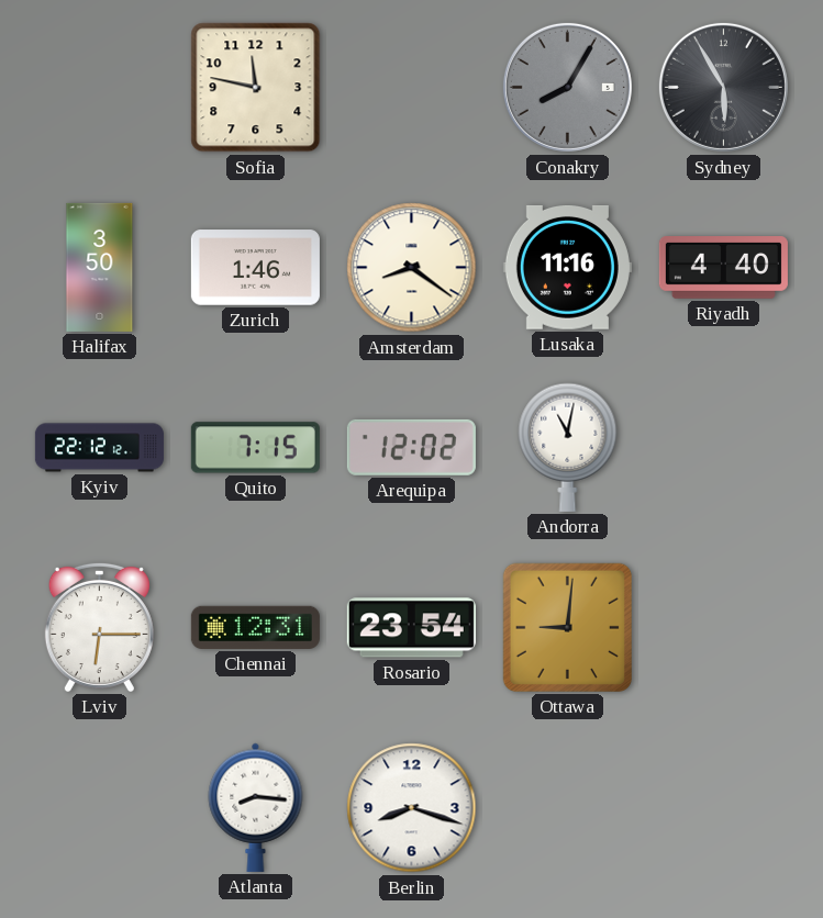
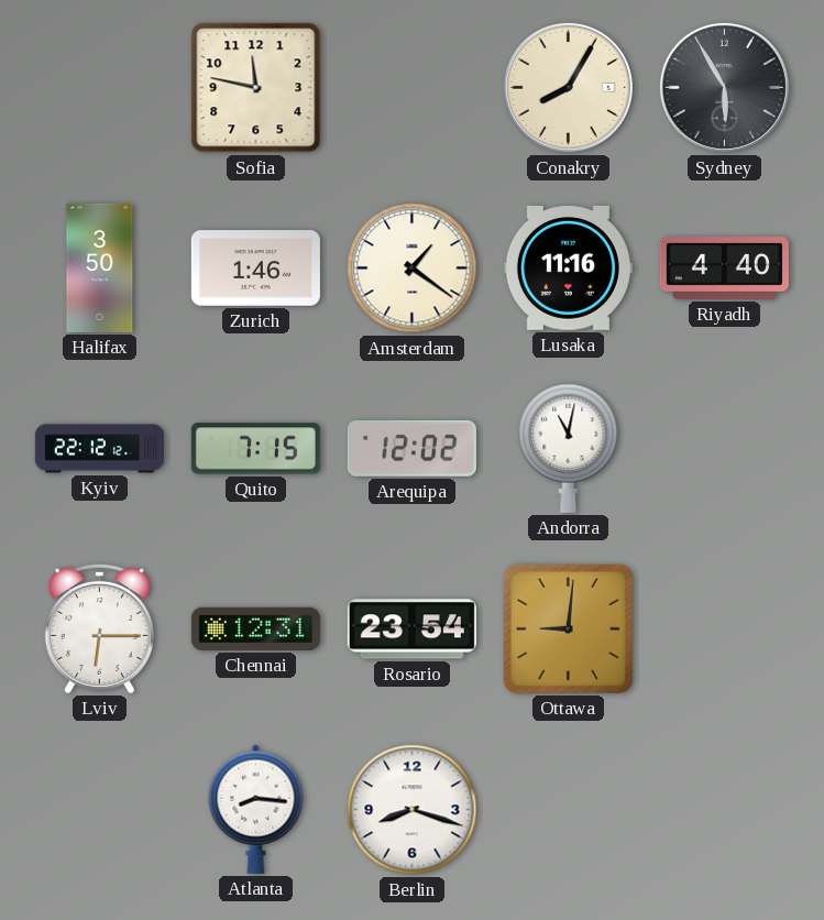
Conakry dial: grey -> cream
Amsterdam: 8:21 -> 1:21
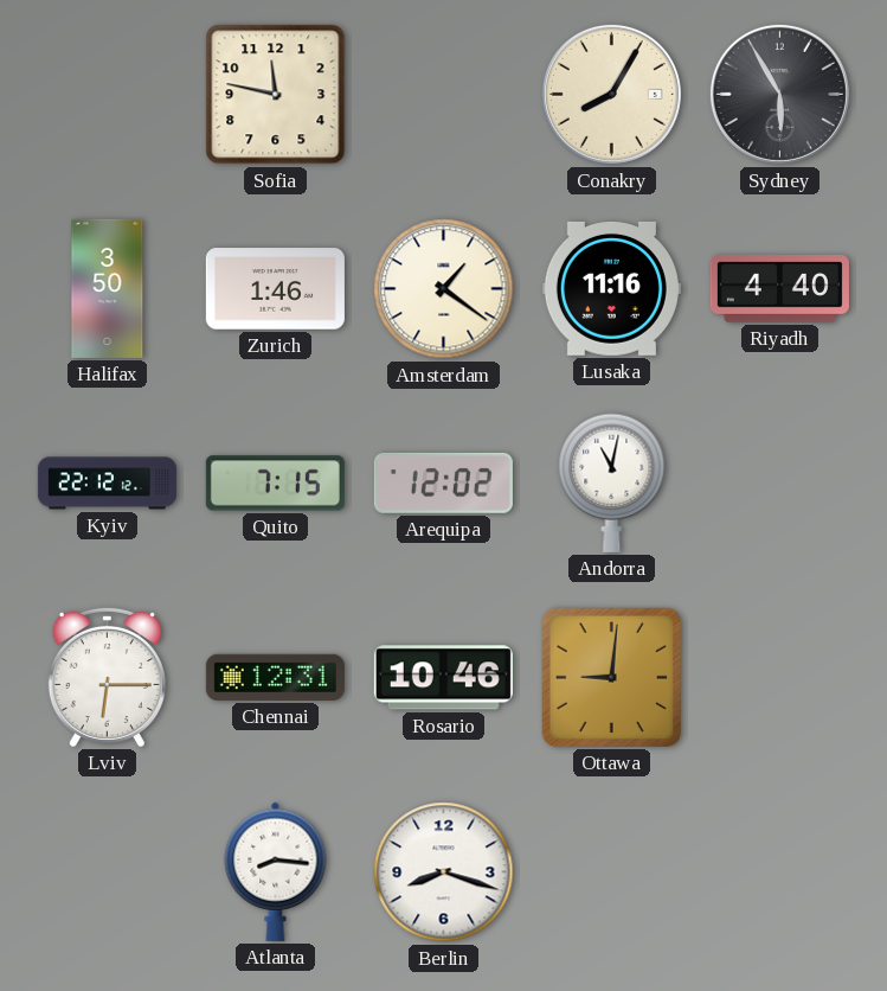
Rosario: 23:54 -> 10:46
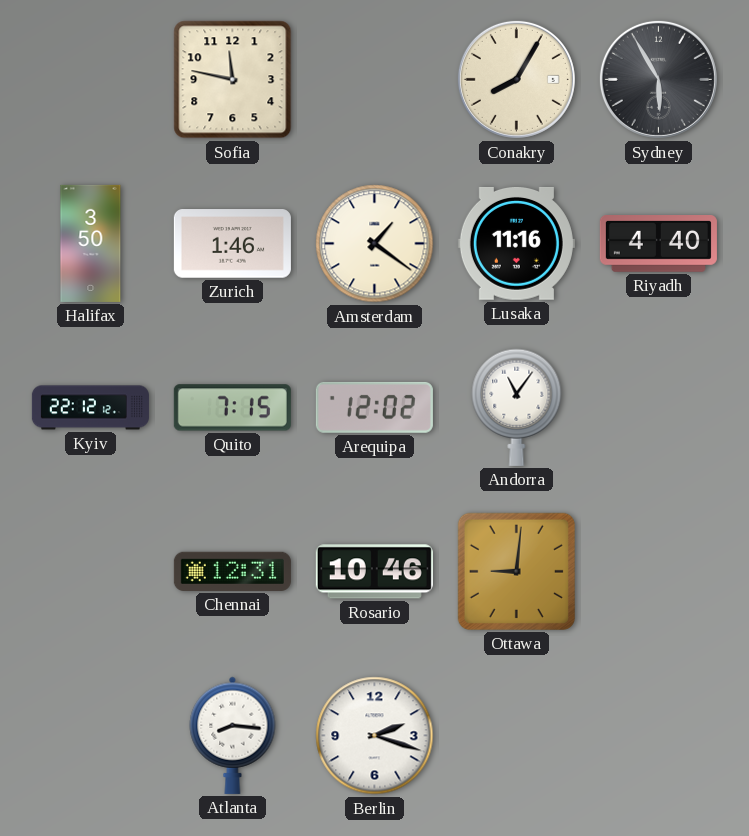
Andorra: 11:02 -> 11:06
Lviv: 6:15 -> none
Berlin: 8:18 -> 2:18
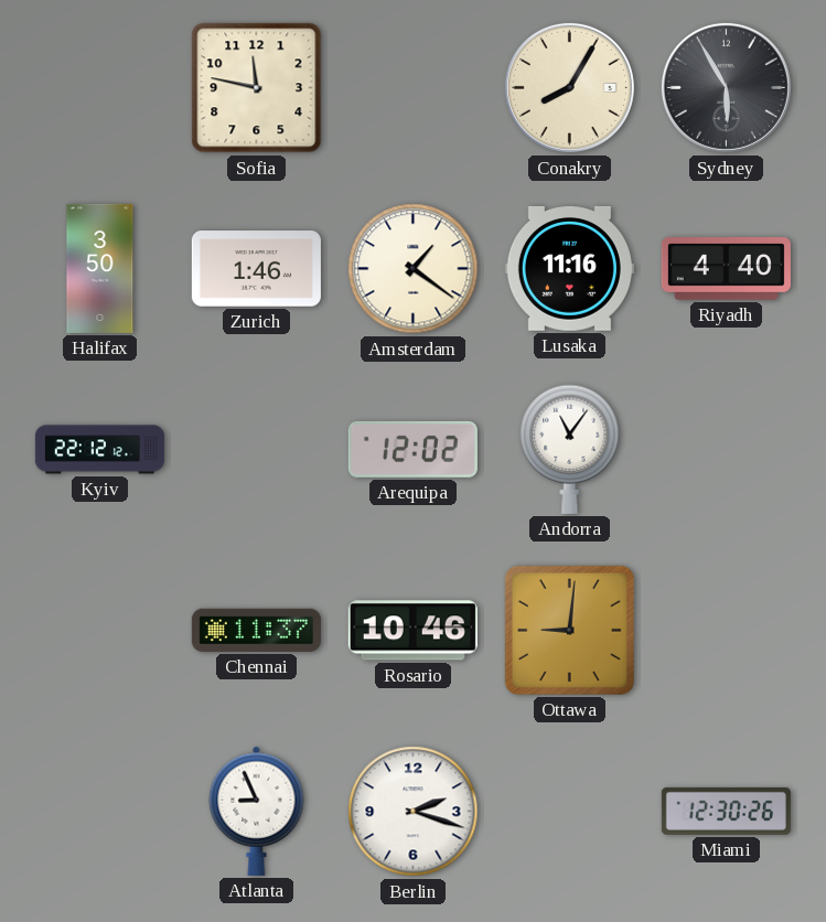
Quito: 7:15 -> none
Chennai: 12:31 -> 11:37
Atlanta: 8:16 -> 8:56
Miami: none -> 12:30
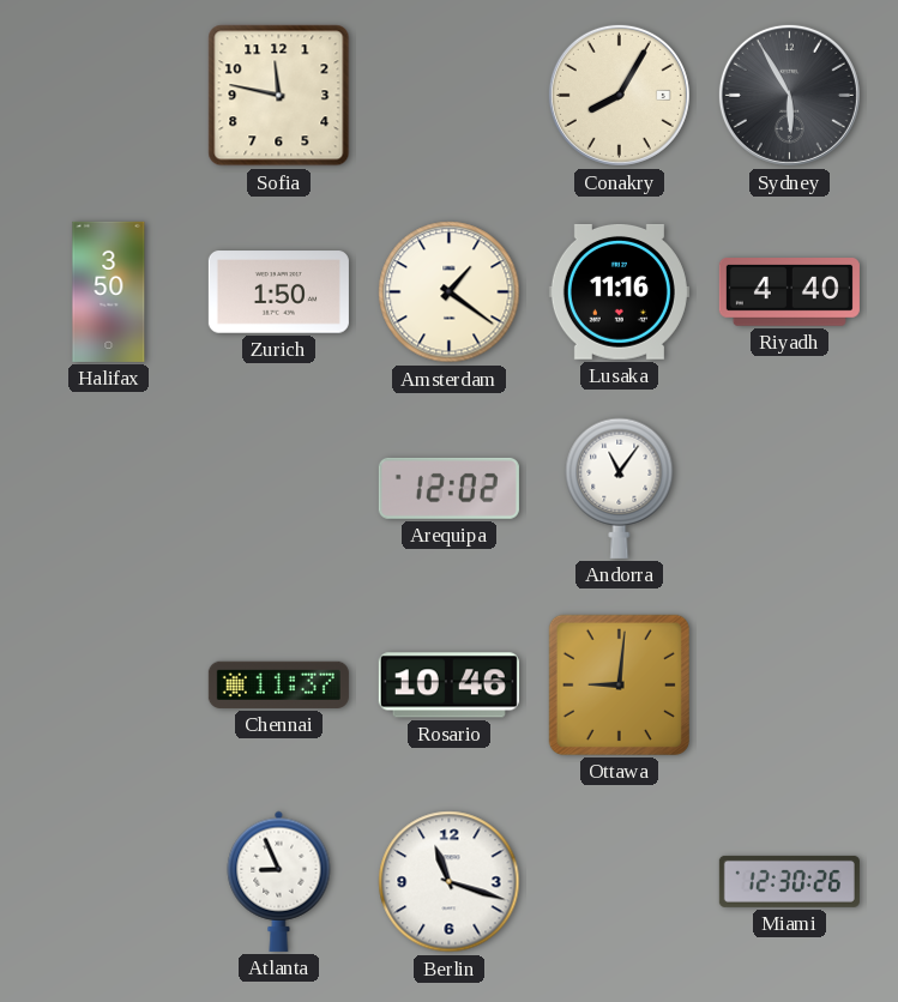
Zurich: 1:46 -> 1:50
Kyiv: 22:12 -> none
Berlin: 2:18 -> 11:18
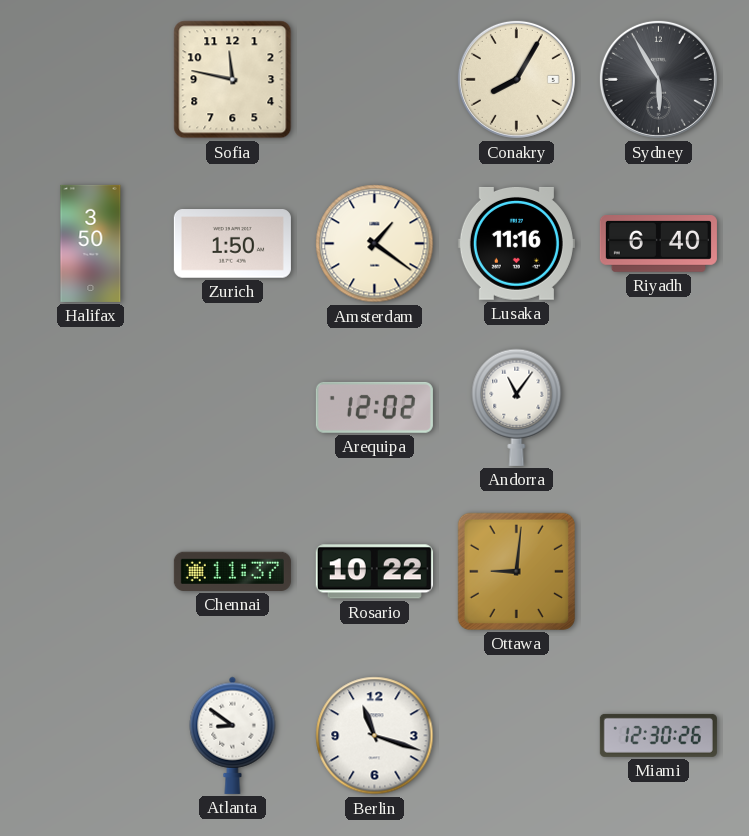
Riyadh: 4:40 -> 6:40
Rosario: 10:46 -> 10:22
Atlanta: 8:56 -> 8:51
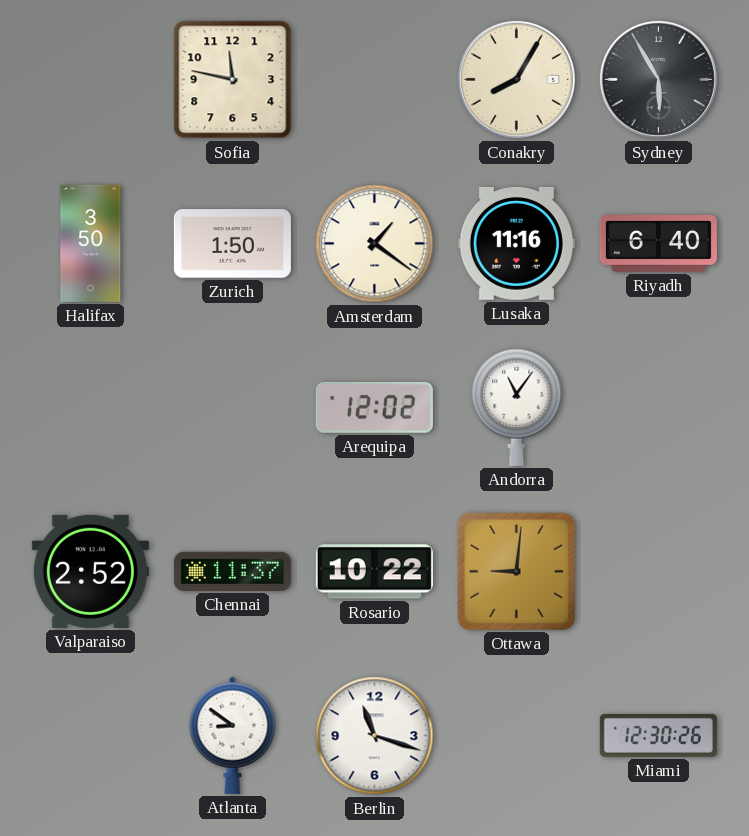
Valparaiso: none -> 2:52
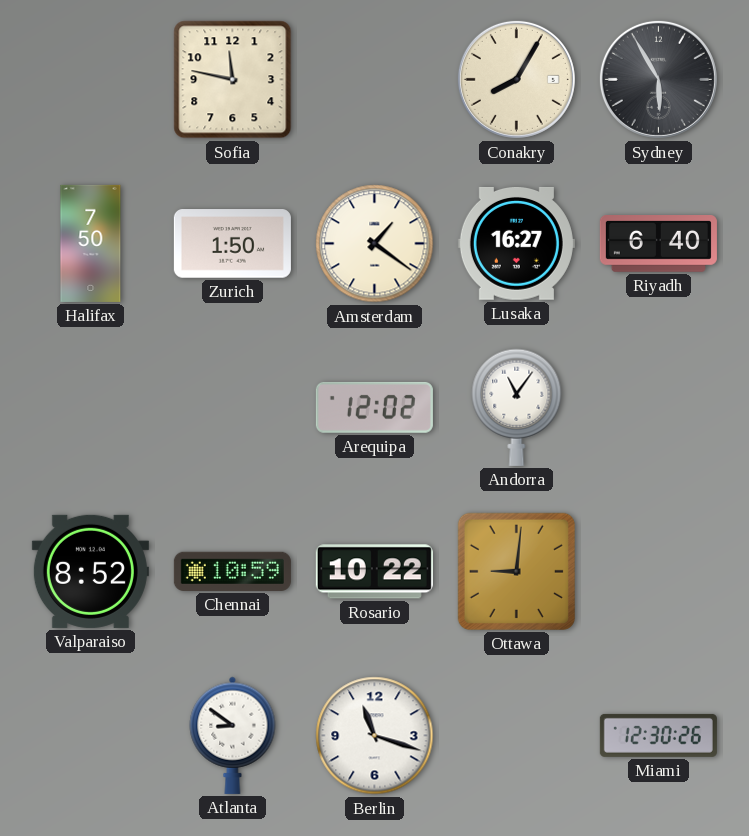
Halifax: 3:50 -> 7:50
Lusaka: 11:16 -> 16:27
Valparaiso: 2:52 -> 8:52
Chennai: 11:37 -> 10:59
